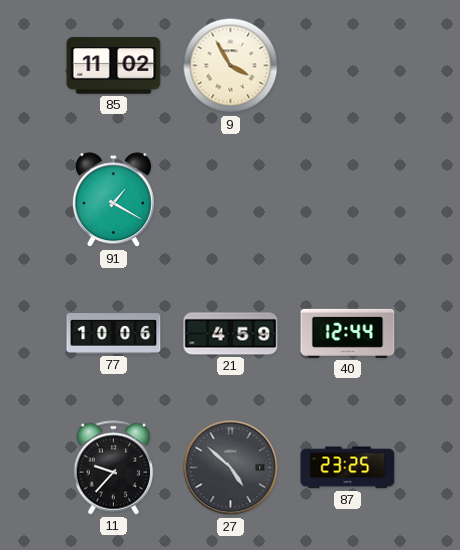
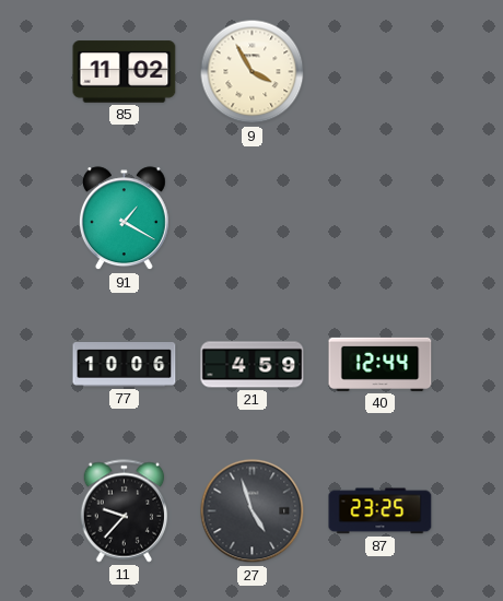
27: 4:52 -> 4:57
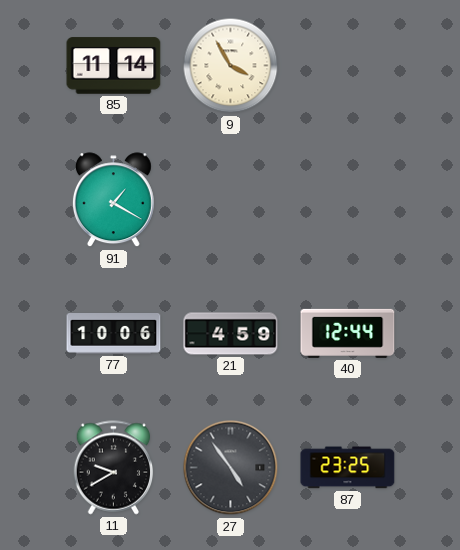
85: 11:02 -> 11:14
11: 9:37 -> 9:40
27: 4:57 -> 4:54
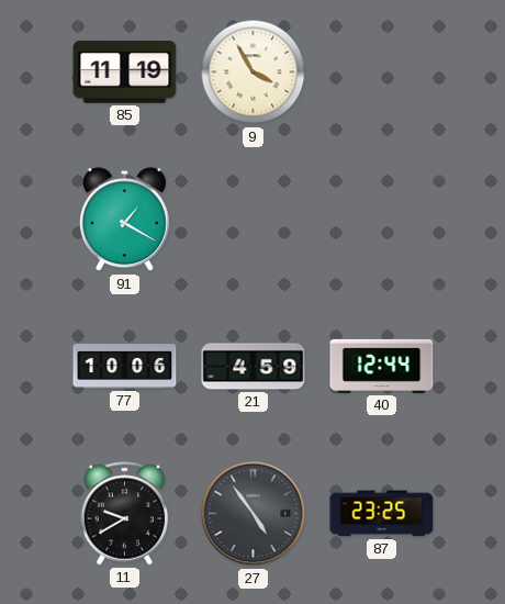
85: 11:14 -> 11:19
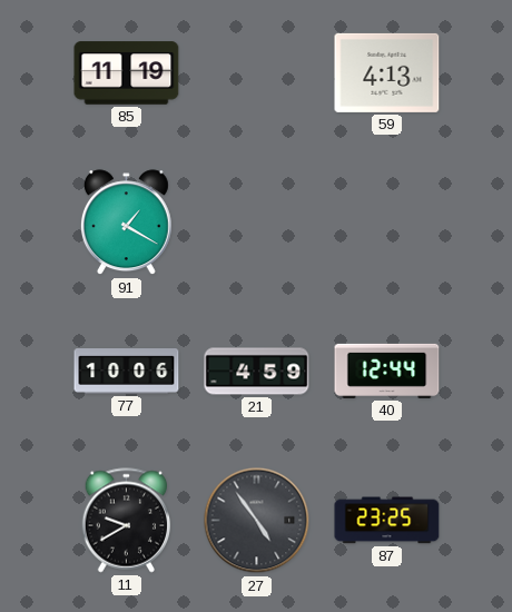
9: 3:55 -> none
59: none -> 4:13
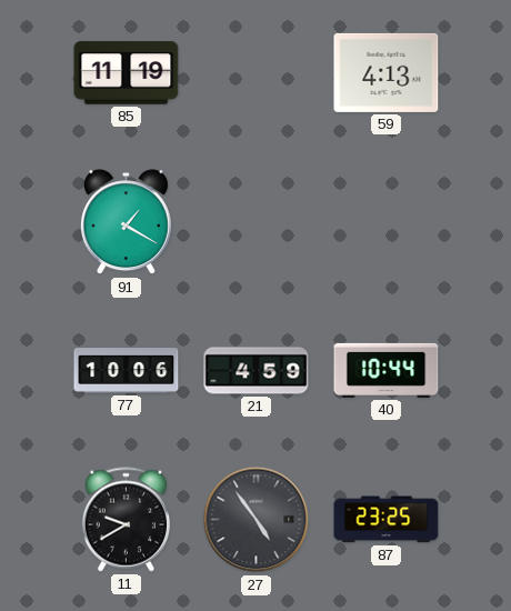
40: 12:44 -> 10:44
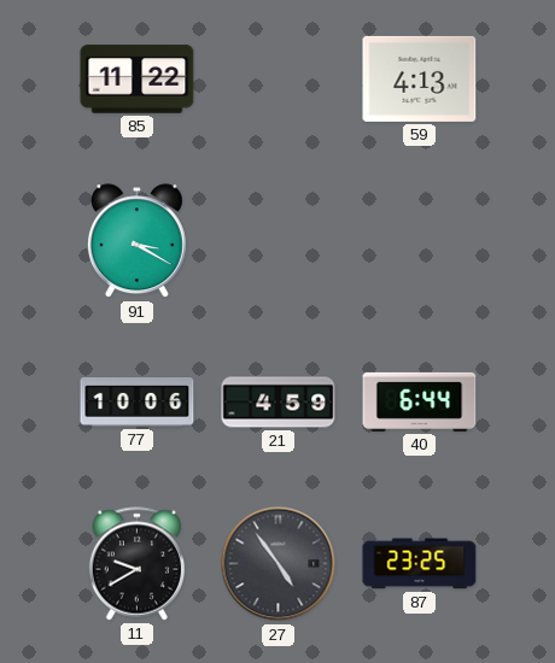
85: 11:19 -> 11:22
91: 1:20 -> 3:20
40: 10:44 -> 6:44
